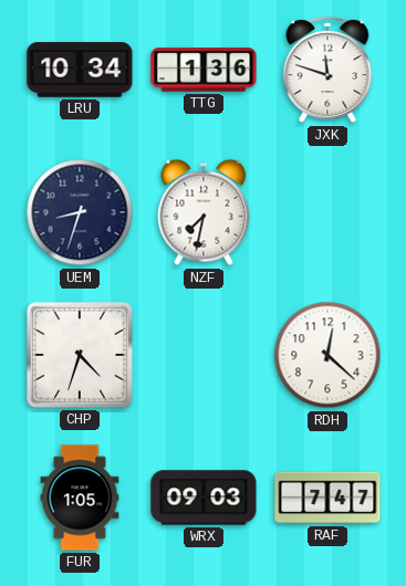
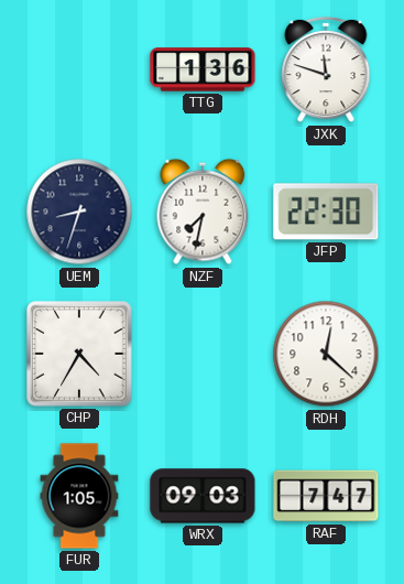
LRU: 10:34 -> none
JFP: none -> 22:30
CHP: 4:33 -> 4:35
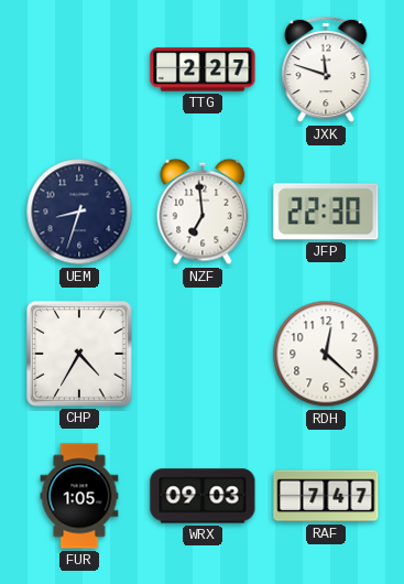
TTG: 1:36 -> 2:27
NZF: 7:32 -> 6:59
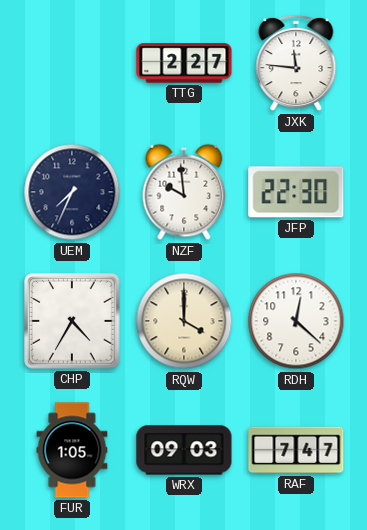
JXK: 11:48 -> 11:46
UEM: 8:33 -> 7:34
NZF: 6:59 -> 9:59
RQW: none -> 4:00
